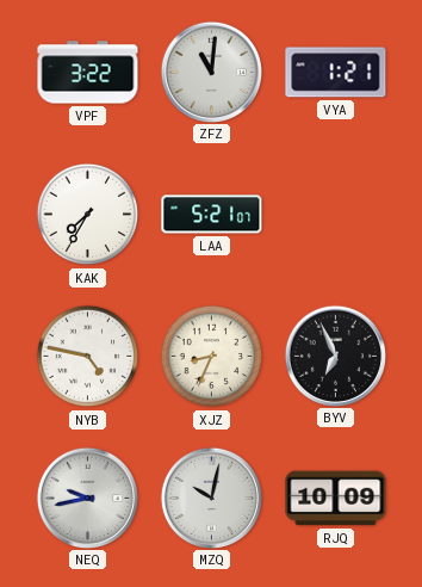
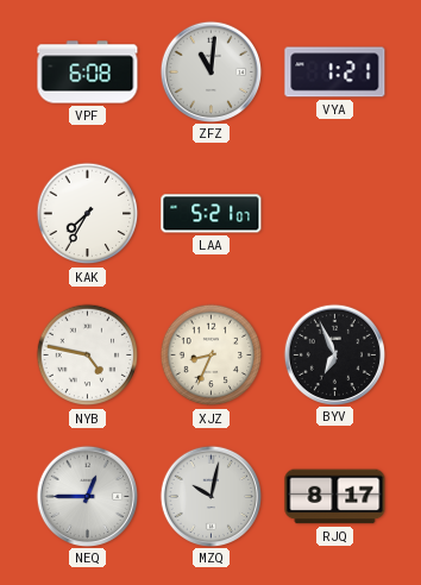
VPF: 3:22 -> 6:08
NEQ: 9:43 -> 12:45
RJQ: 10:09 -> 8:17
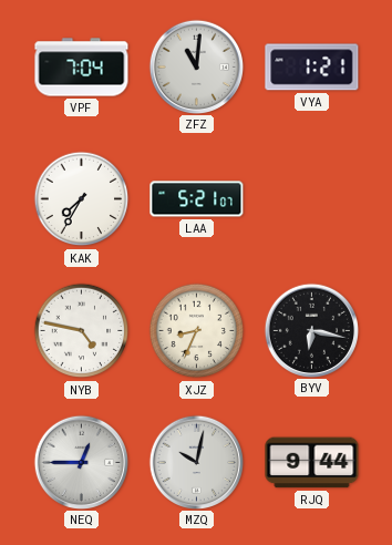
VPF: 6:08 -> 7:04
BYV: 6:56 -> 6:17
RJQ: 8:17 -> 9:44
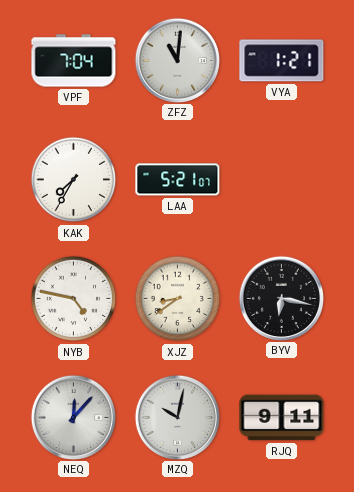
XJZ: 8:34 -> 8:39
NEQ: 12:45 -> 12:07
RJQ: 9:44 -> 9:11
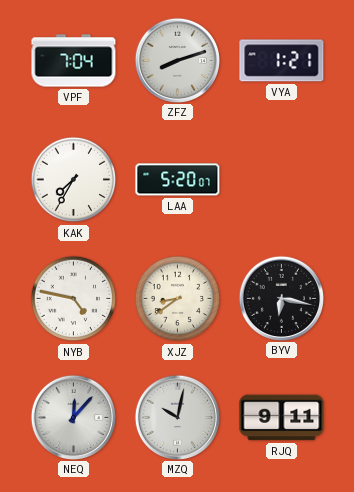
ZFZ: 11:01 -> 8:12
LAA: 5:21 -> 5:20
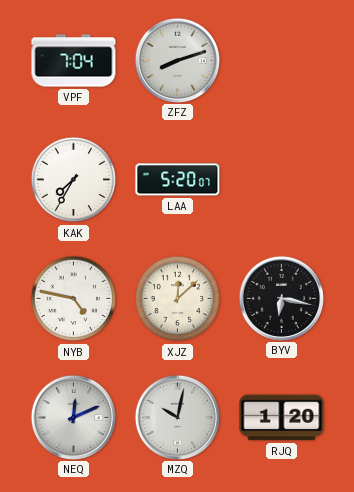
VYA: 1:21 -> none
XJZ: 8:39 -> 12:08
NEQ: 12:07 -> 12:11
RJQ: 9:11 -> 1:20
